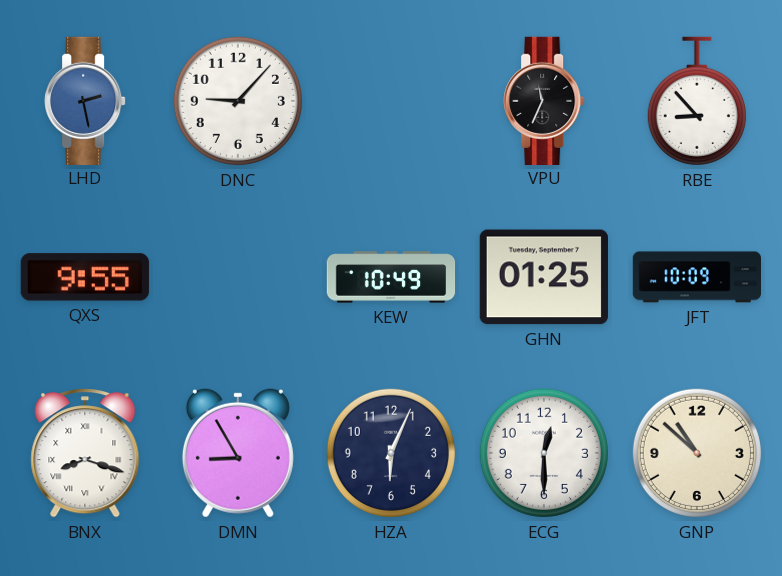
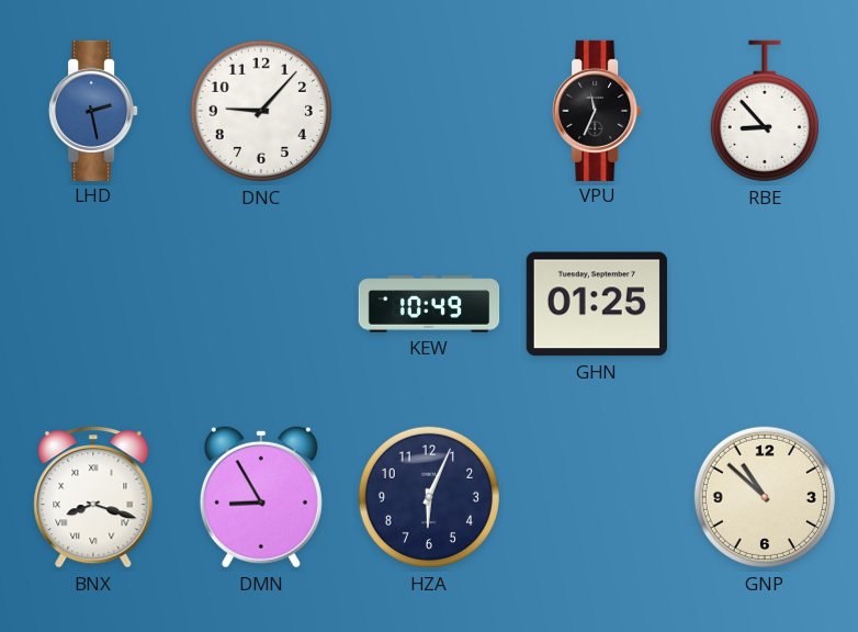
QXS: 9:55 -> none
JFT: 10:09 -> none
ECG: 12:30 -> none
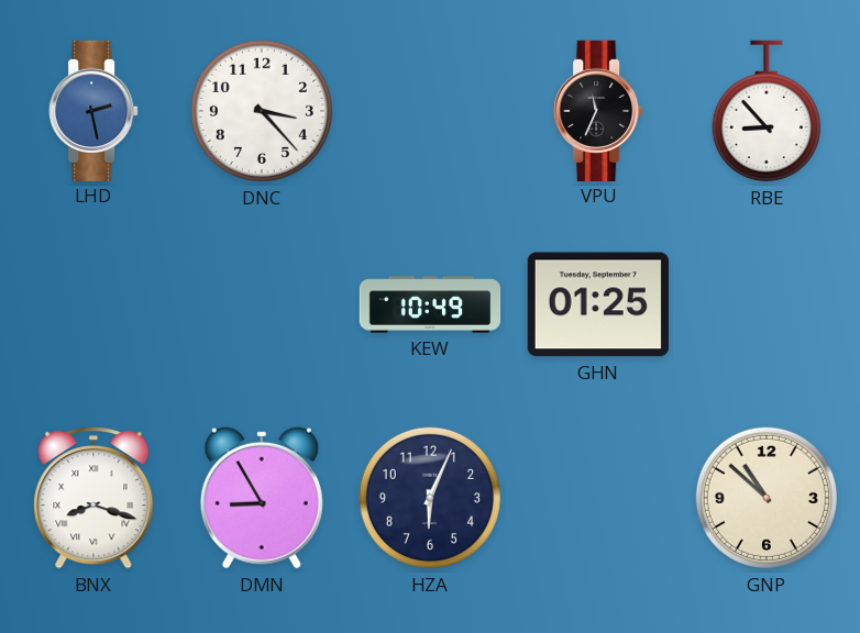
DNC: 9:07 -> 3:23
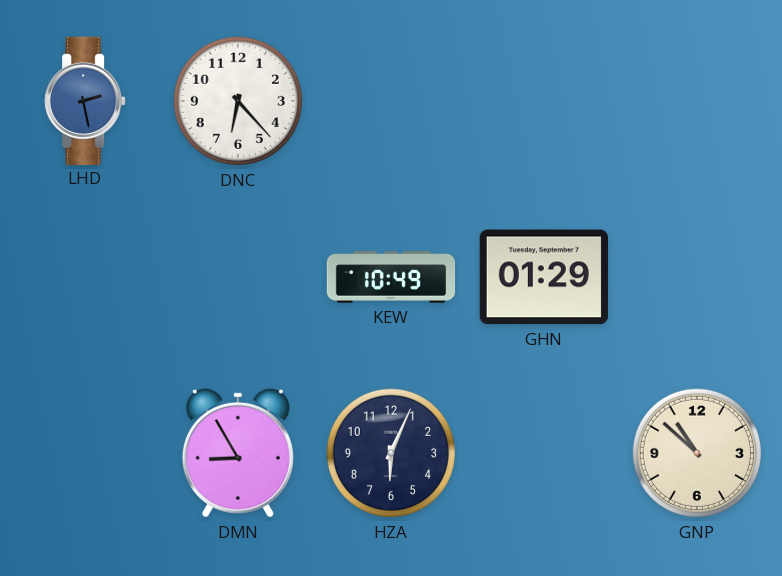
DNC: 3:23 -> 6:23
VPU: 11:34 -> none
RBE: 8:53 -> none
GHN: 01:25 -> 01:29
BNX: 8:18 -> none
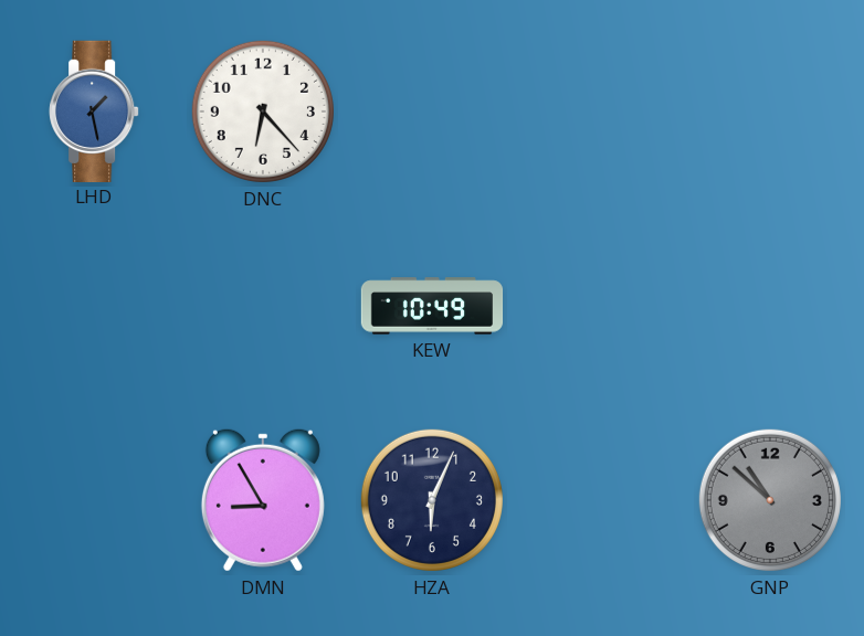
LHD: 2:28 -> 1:28
GHN: 01:29 -> none
GNP dial: cream -> grey
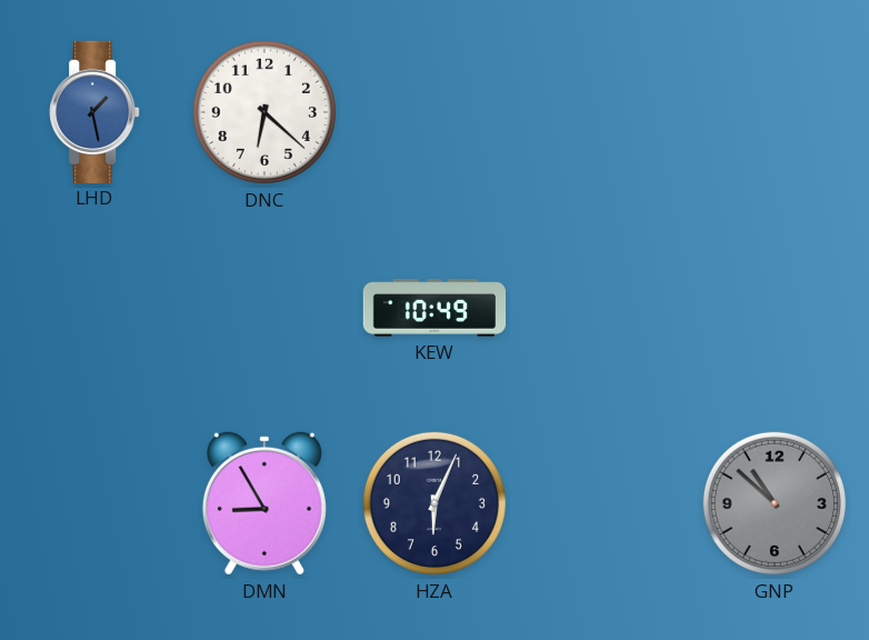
DNC: 6:23 -> 6:22
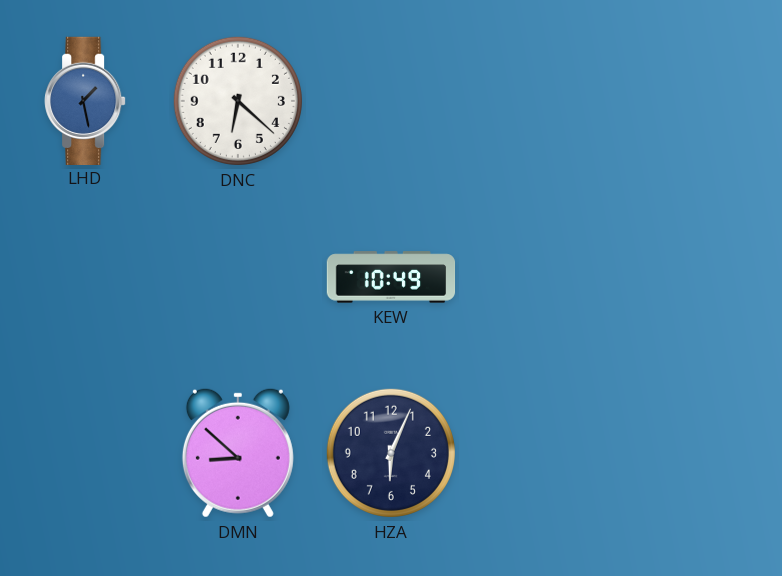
DMN: 8:55 -> 8:52
GNP: 10:52 -> none
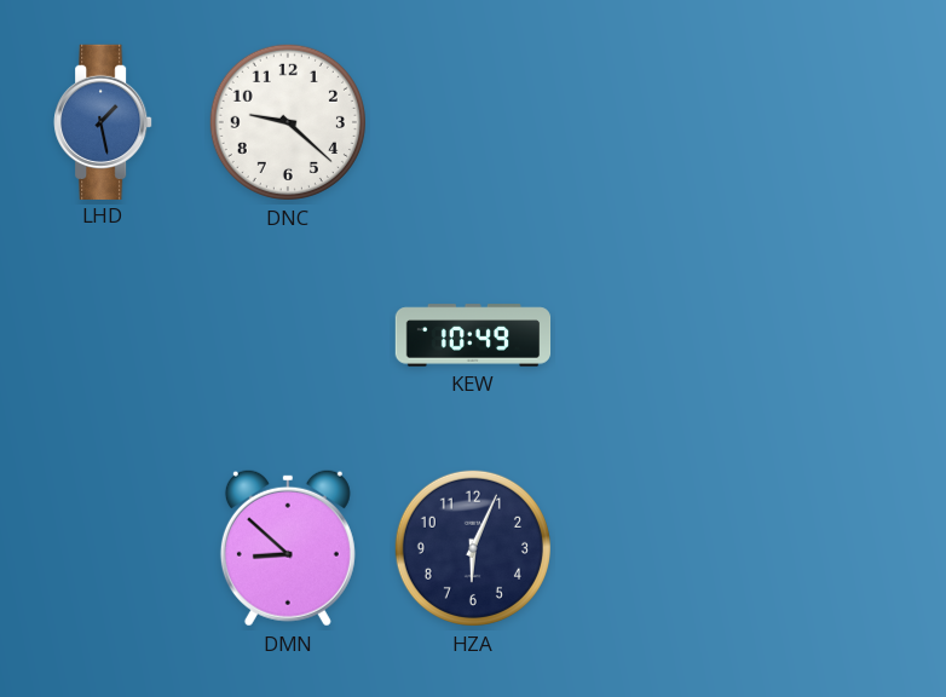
DNC: 6:22 -> 9:22
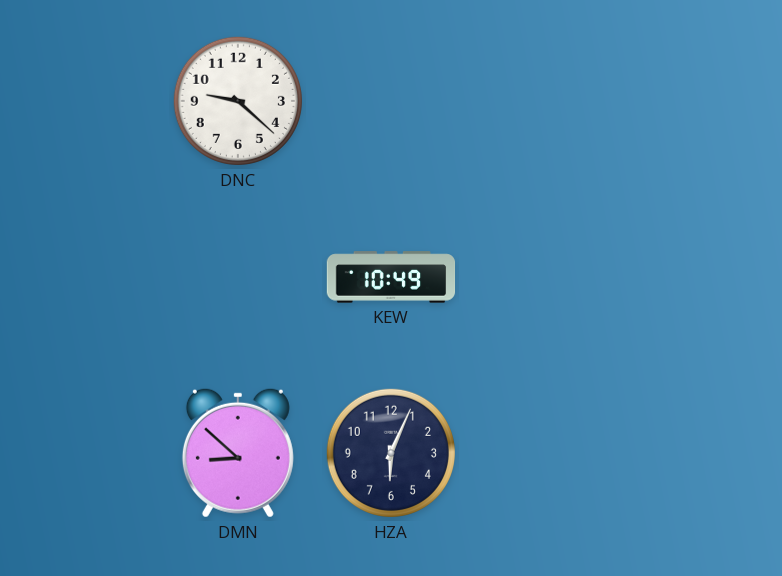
LHD: 1:28 -> none
